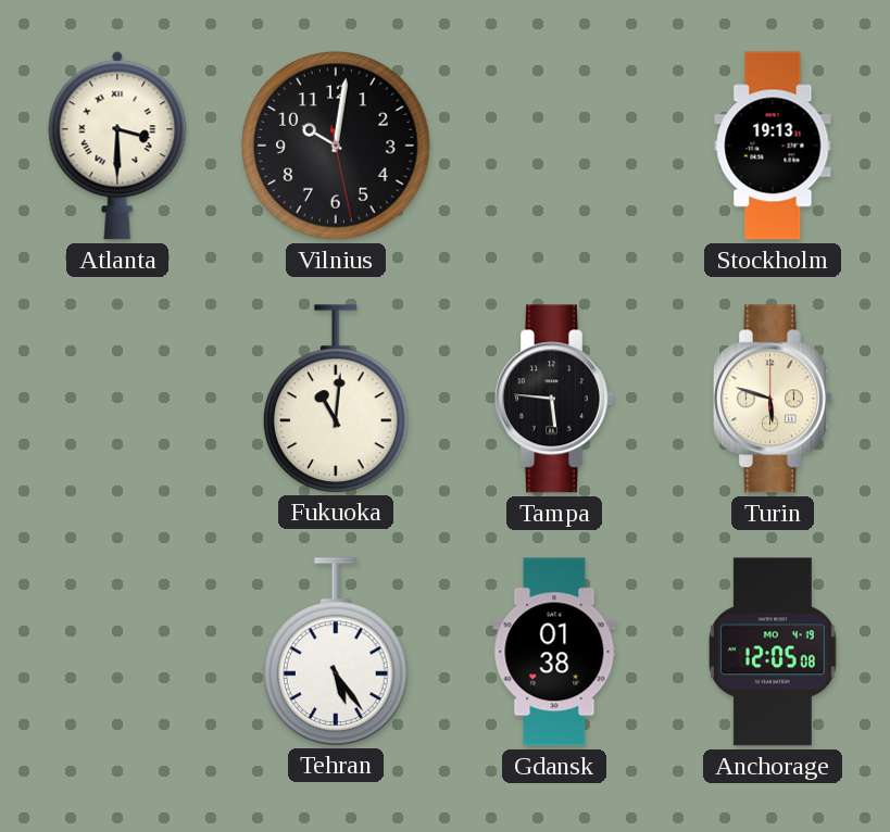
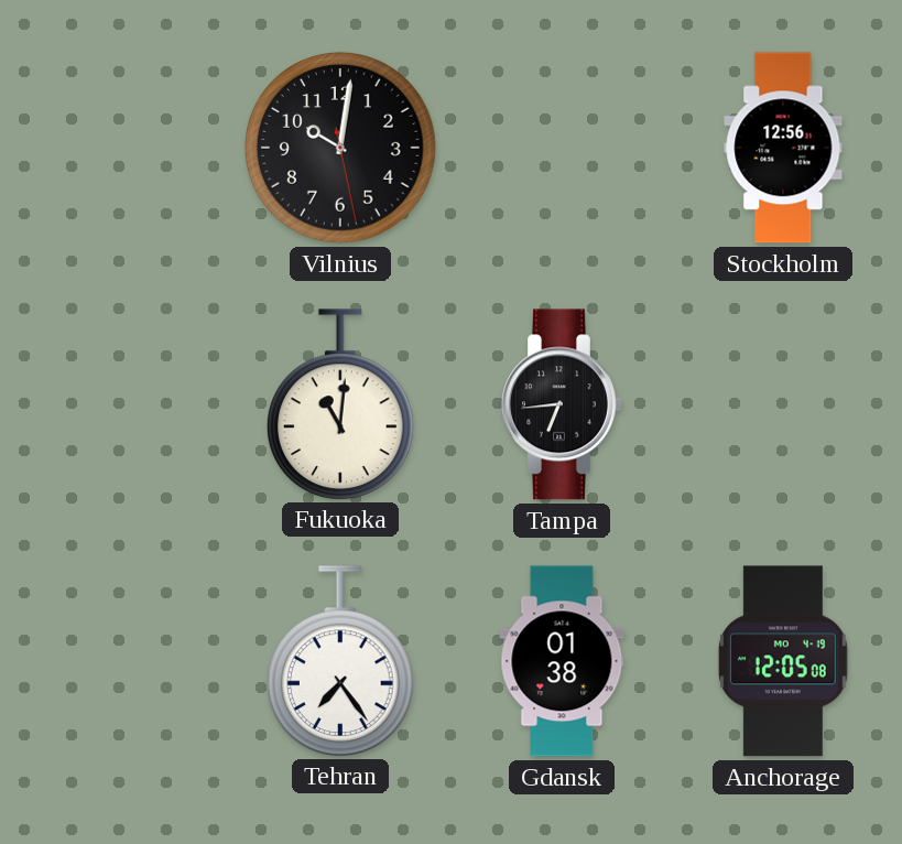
Atlanta: 3:30 -> none
Stockholm: 19:13 -> 12:56
Tampa: 5:46 -> 6:44
Turin: 5:48 -> none
Tehran: 5:24 -> 7:24
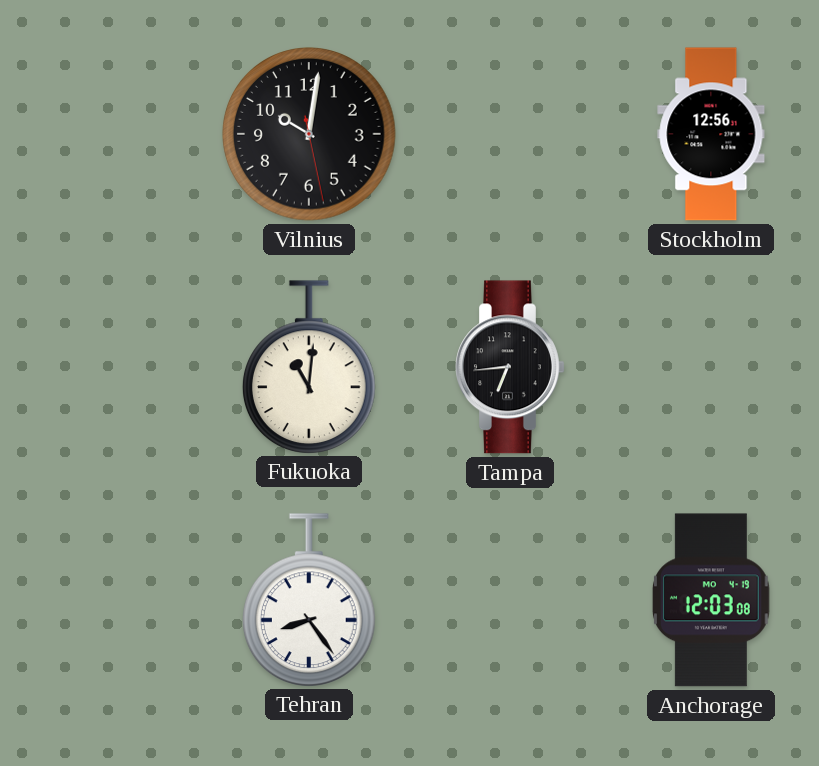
Tehran: 7:24 -> 8:24
Gdansk: 01:38 -> none
Anchorage: 12:05 -> 12:03
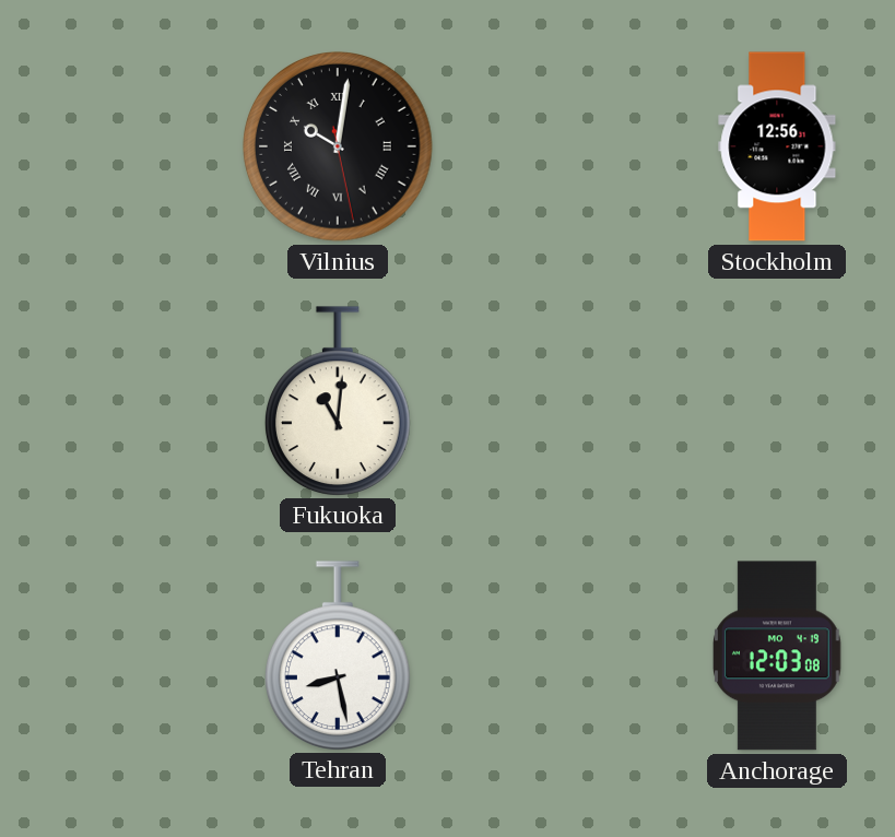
Vilnius numerals: Arabic -> Roman
Tampa: 6:44 -> none
Tehran: 8:24 -> 8:28
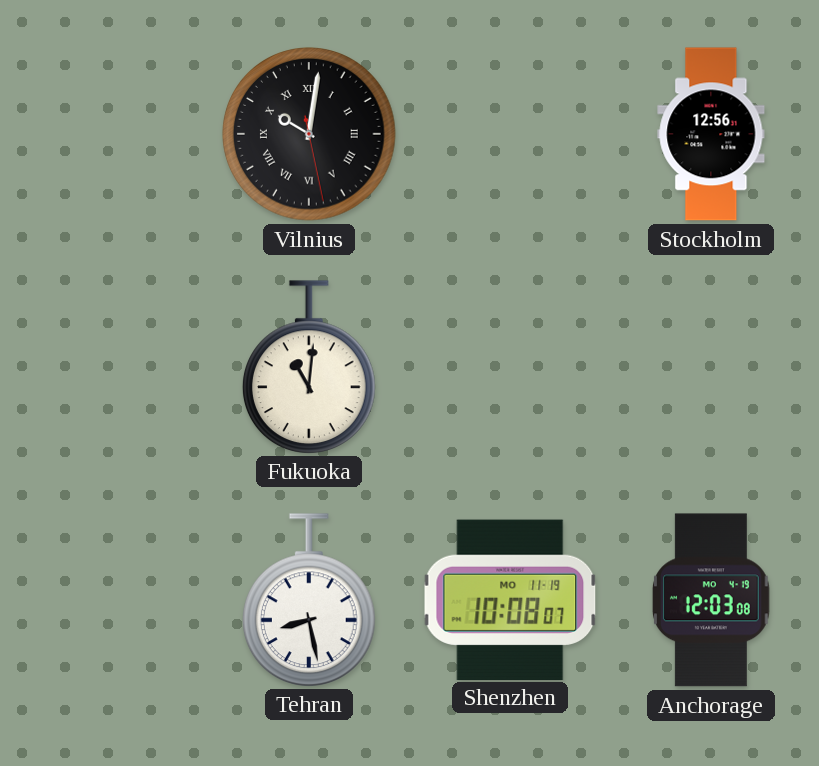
Shenzhen: none -> 10:08
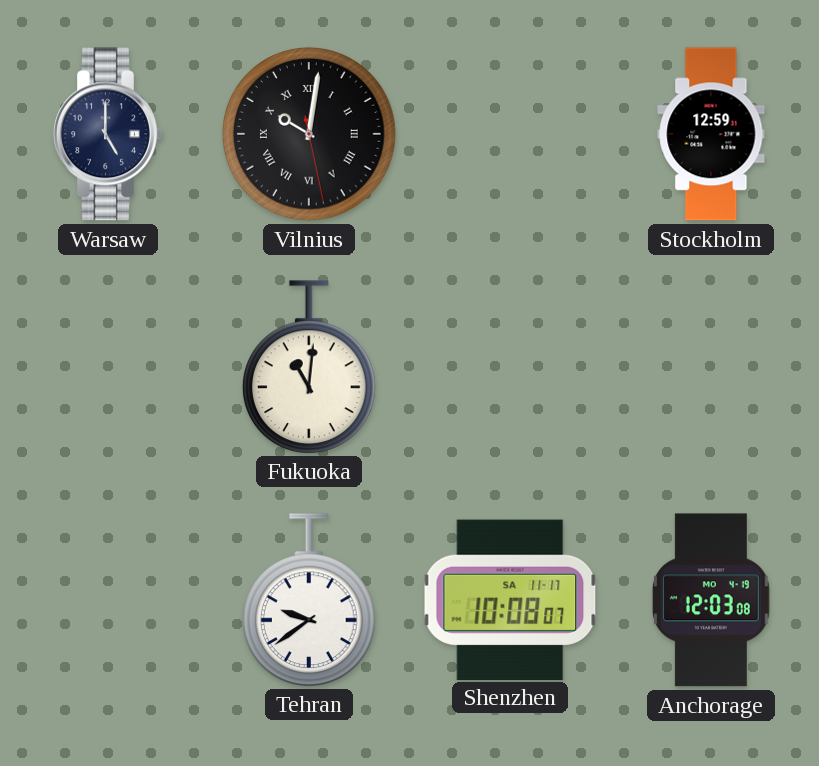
Warsaw: none -> 5:00
Stockholm: 12:56 -> 12:59
Tehran: 8:28 -> 9:39
Shenzhen date: MO 11-19 -> SA 11-17
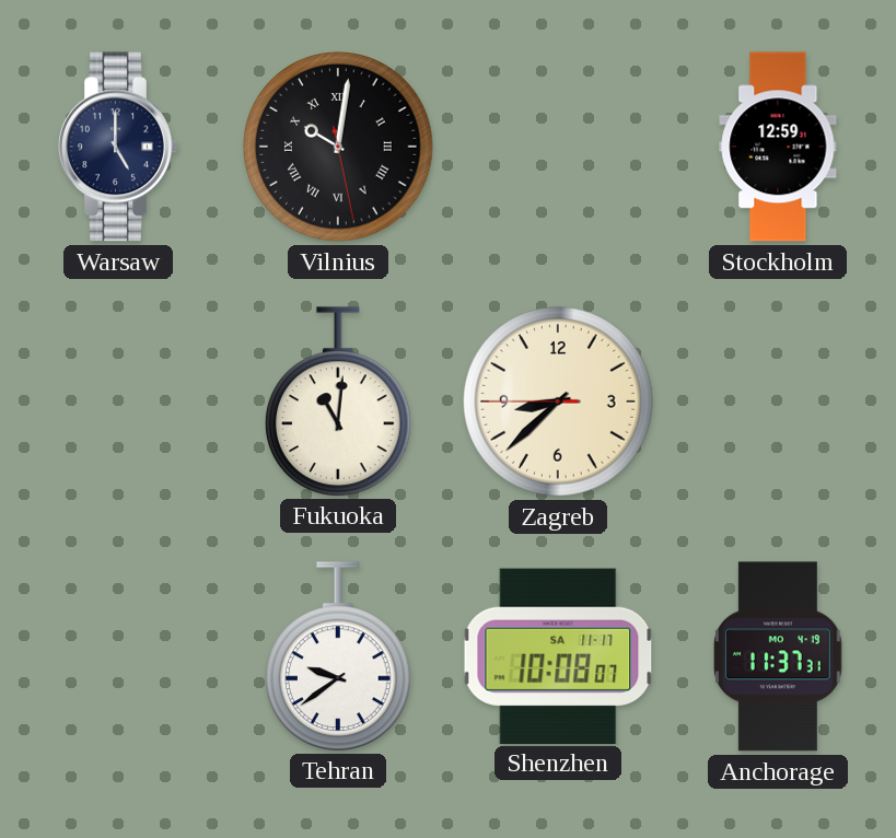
Zagreb: none -> 8:37
Anchorage: 12:03 -> 11:37
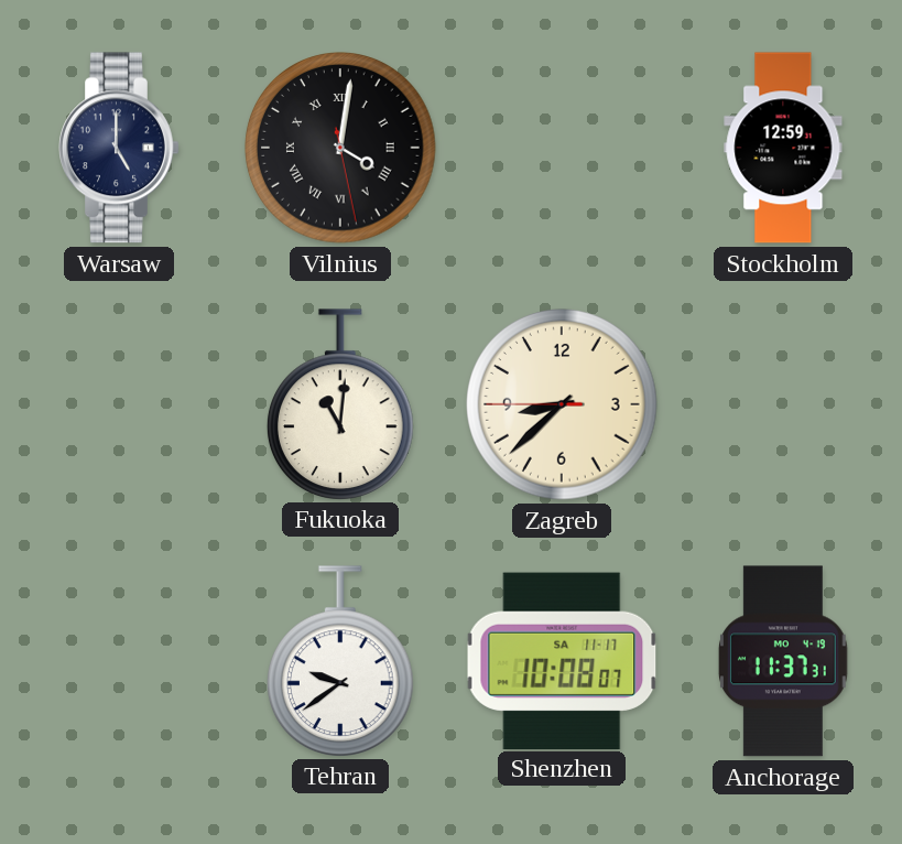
Vilnius: 10:01 -> 4:01
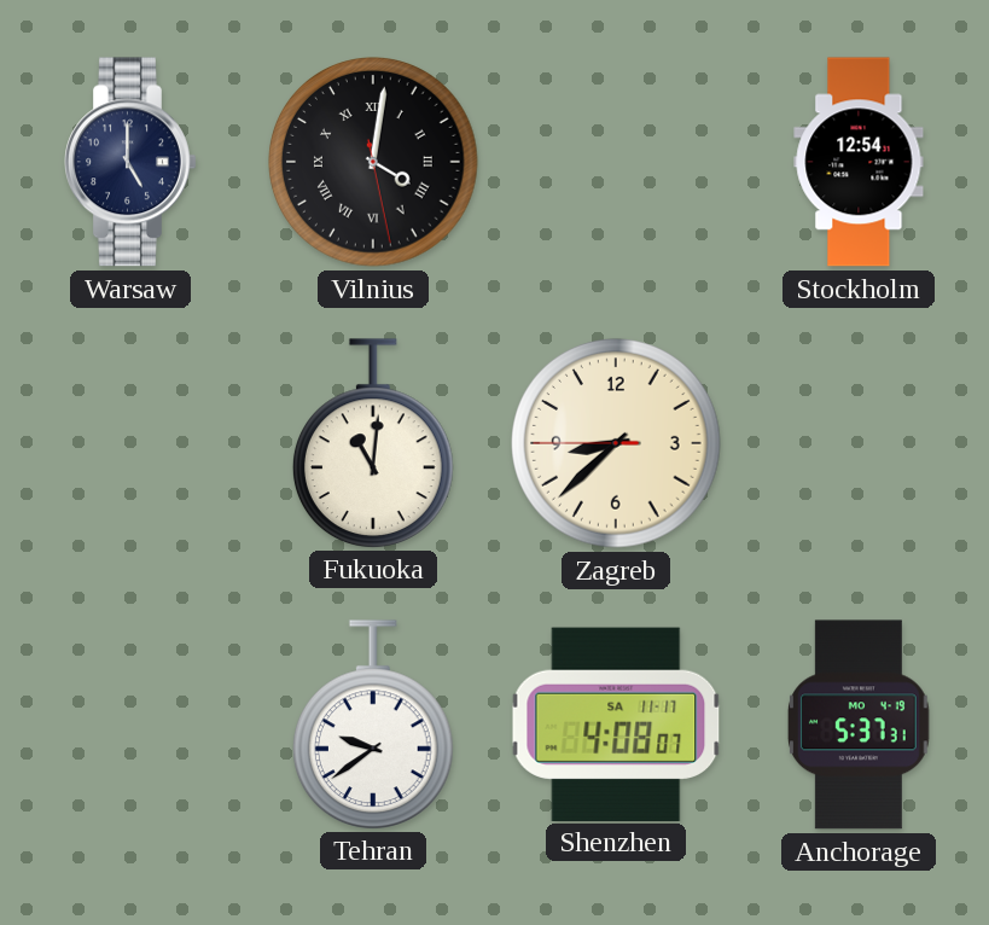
Stockholm: 12:59 -> 12:54
Shenzhen: 10:08 -> 4:08
Anchorage: 11:37 -> 5:37
